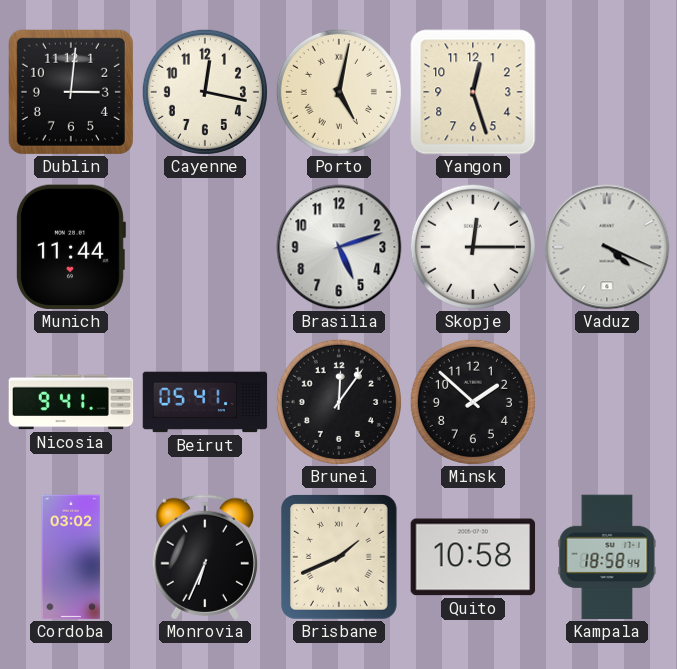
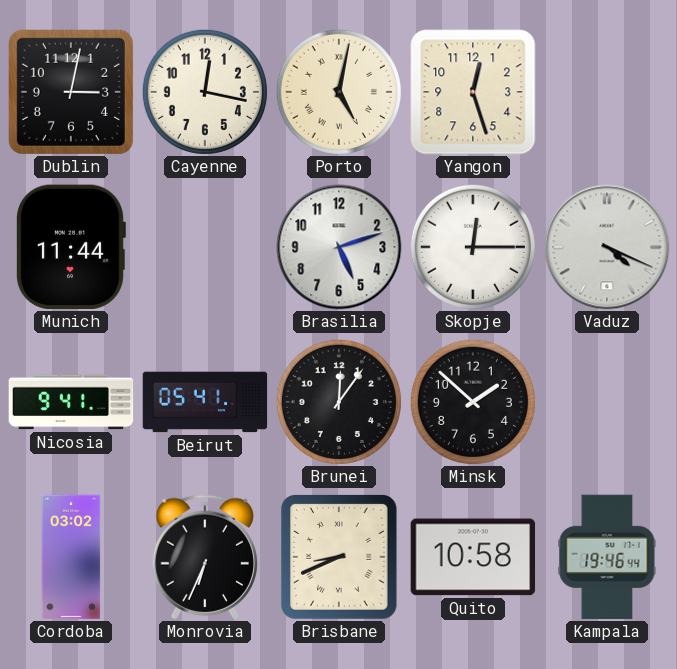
Dublin: 3:01 -> 3:02
Brisbane: 1:41 -> 8:41
Kampala: 18:58 -> 19:46
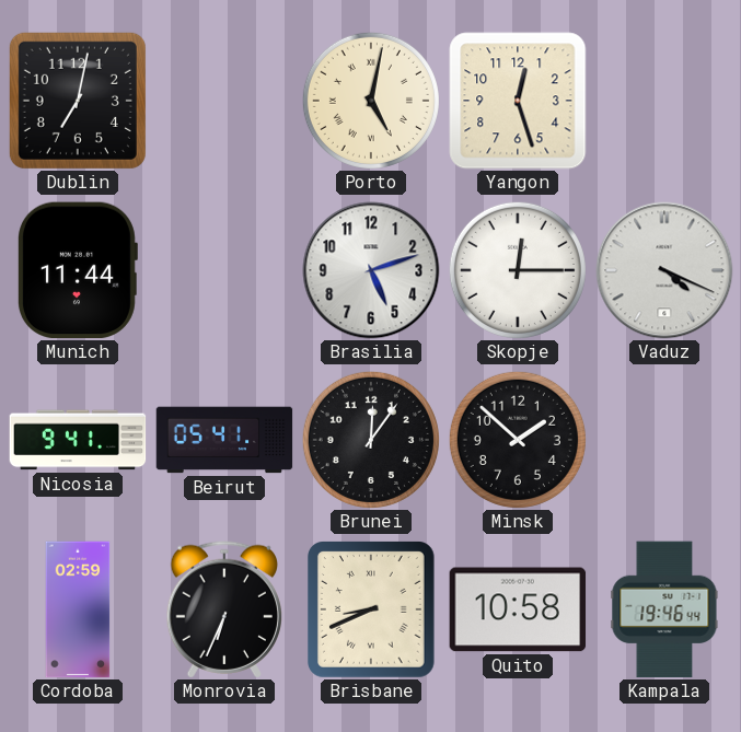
Dublin: 3:02 -> 7:02
Cayenne: 12:17 -> none
Cordoba: 03:02 -> 02:59
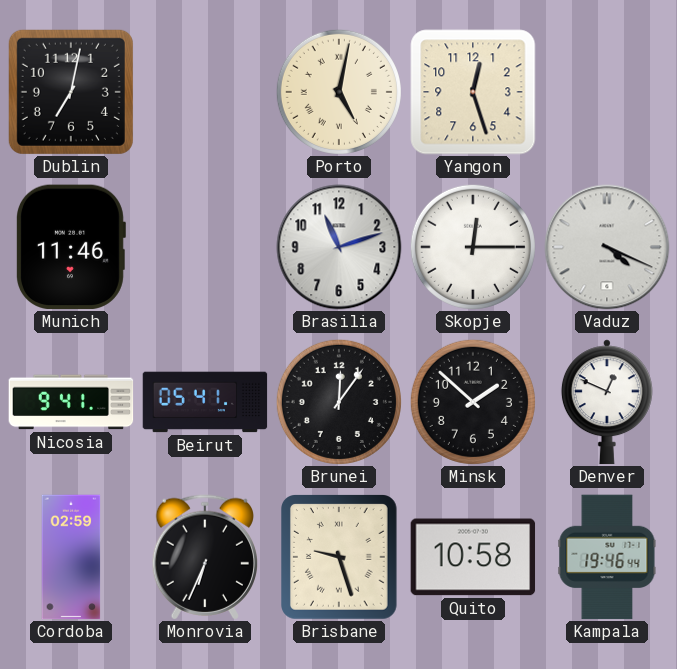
Munich: 11:44 -> 11:46
Brasilia: 5:12 -> 11:12
Denver: none -> 12:49
Brisbane: 8:41 -> 9:27
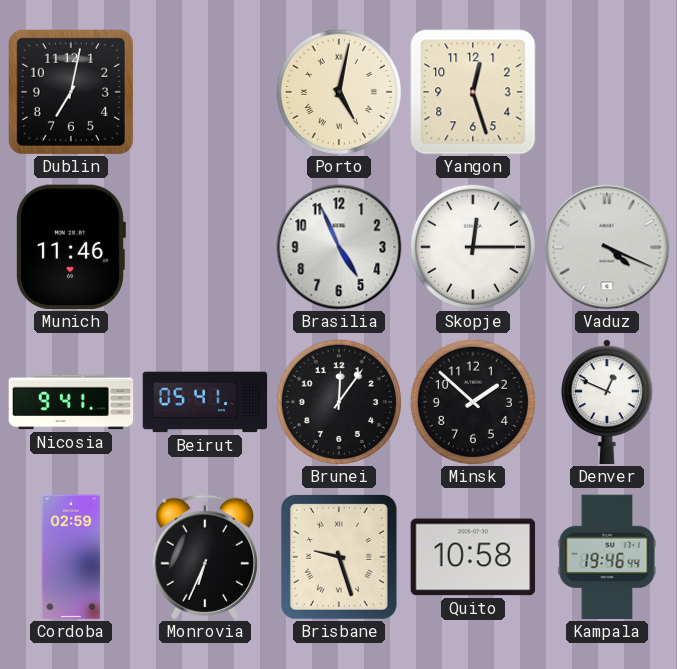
Brasilia: 11:12 -> 4:56
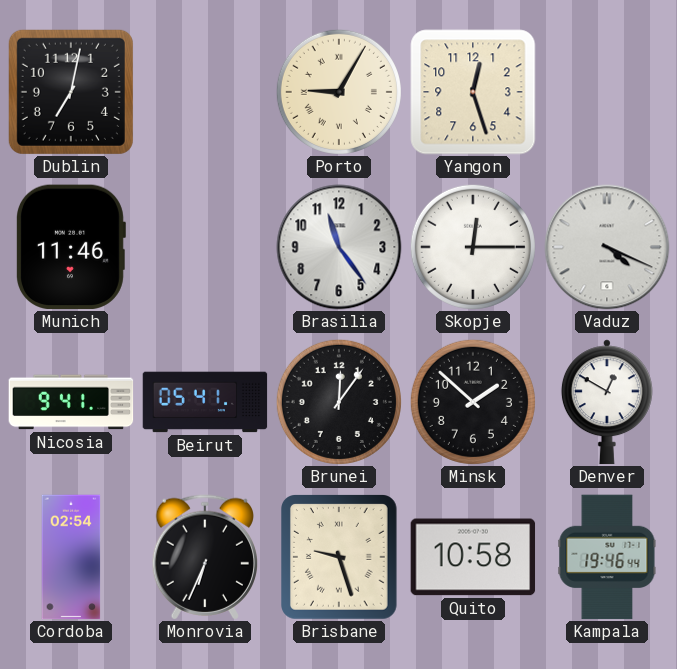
Porto: 5:02 -> 9:05
Brasilia: 4:56 -> 11:24
Denver: 12:49 -> 12:50
Cordoba: 02:59 -> 02:54
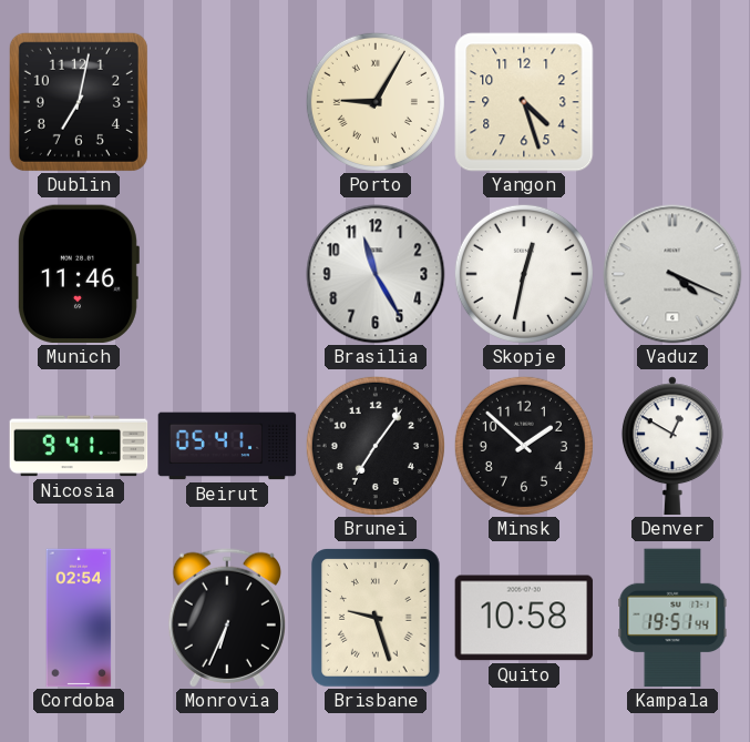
Yangon: 12:27 -> 4:27
Brasilia: 11:24 -> 11:25
Skopje: 12:15 -> 12:32
Brunei: 12:06 -> 7:06
Kampala: 19:46 -> 19:51
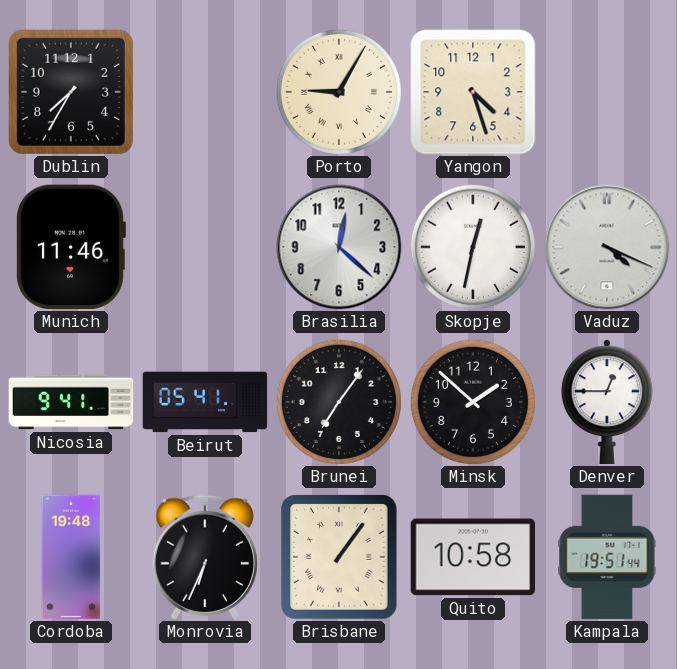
Dublin: 7:02 -> 7:35
Brasilia: 11:25 -> 12:22
Denver: 12:50 -> 12:45
Cordoba: 02:54 -> 19:48
Brisbane: 9:27 -> 1:06
